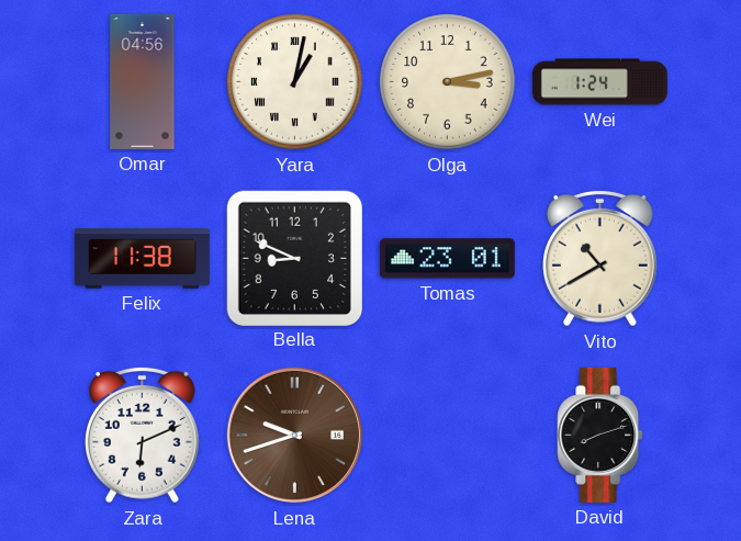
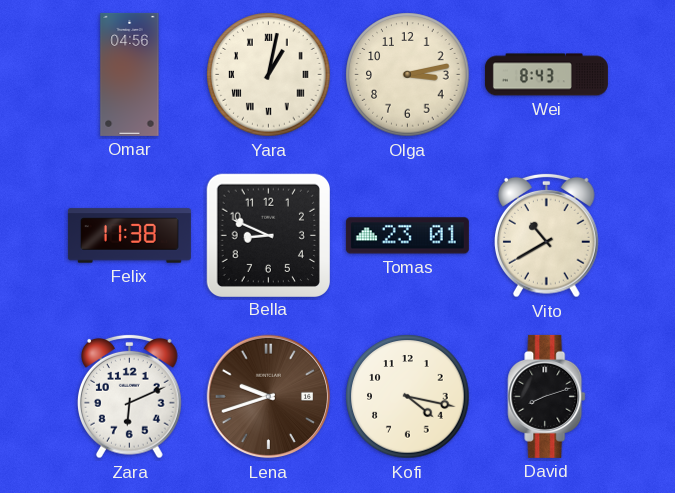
Wei: 1:24 -> 8:43
Kofi: none -> 4:17
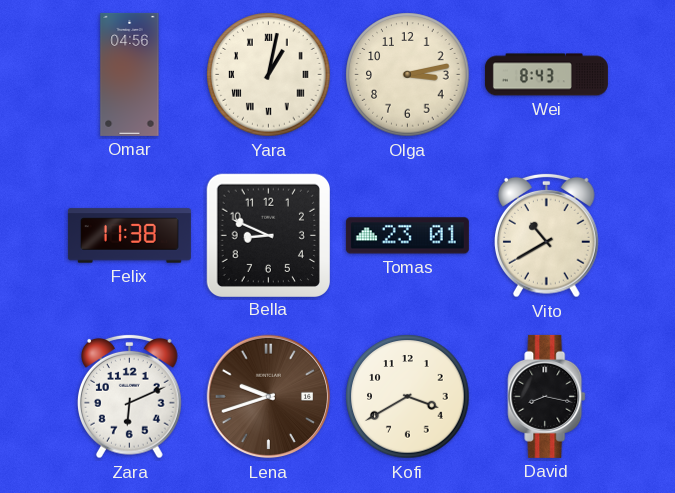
Kofi: 4:17 -> 3:40
David: 8:12 -> 8:17
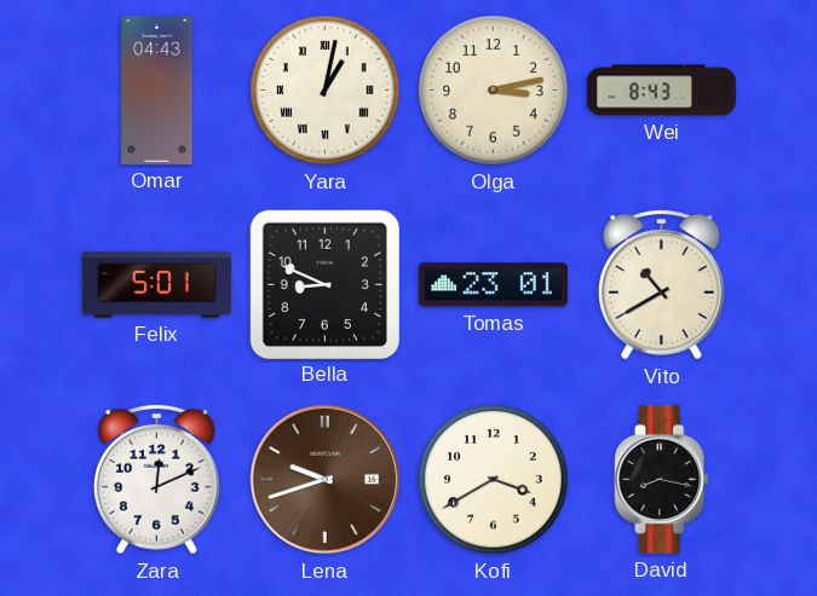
Omar: 04:56 -> 04:43
Felix: 11:38 -> 5:01
Zara: 6:11 -> 12:11
